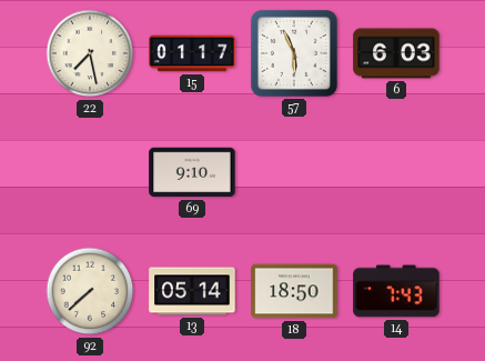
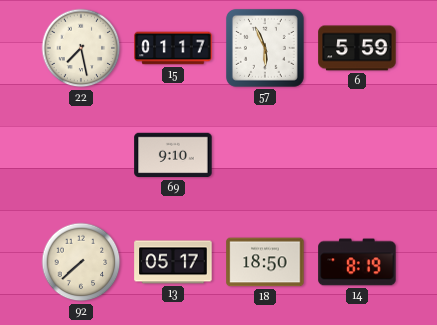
6: 6:03 -> 5:59
13: 05:14 -> 05:17
14: 7:43 -> 8:19
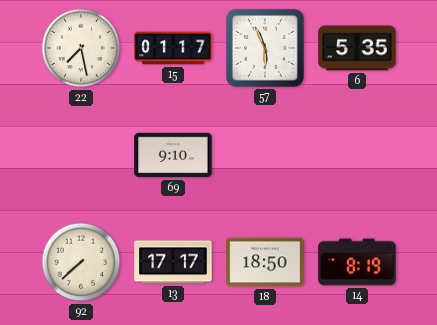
6: 5:59 -> 5:35
13: 05:17 -> 17:17
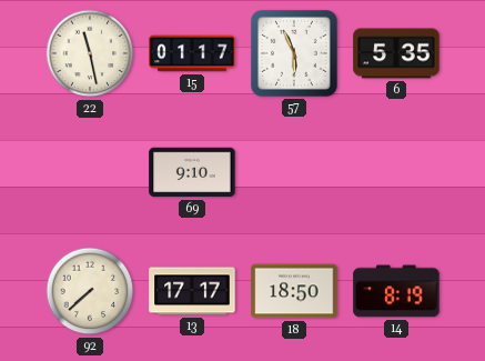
22: 7:28 -> 11:28
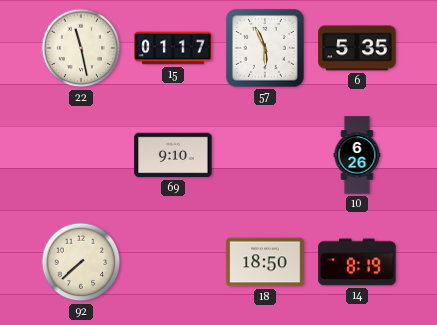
10: none -> 6:26
13: 17:17 -> none
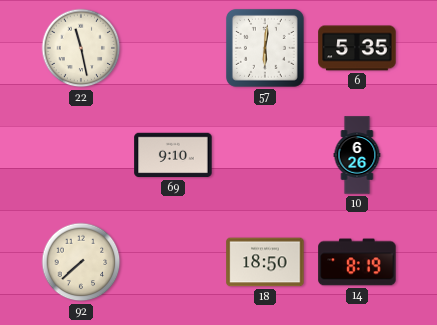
15: 01:17 -> none
57: 5:56 -> 6:01
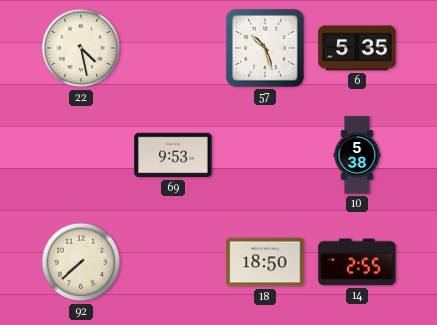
22: 11:28 -> 4:28
57: 6:01 -> 10:27
69: 9:10 -> 9:53
10: 6:26 -> 5:38
14: 8:19 -> 2:55
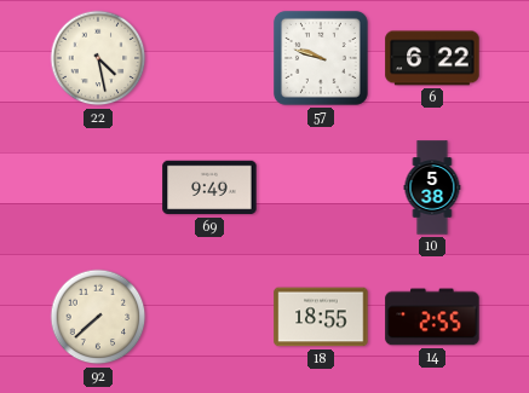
57: 10:27 -> 9:48
6: 5:35 -> 6:22
69: 9:53 -> 9:49
18: 18:50 -> 18:55
